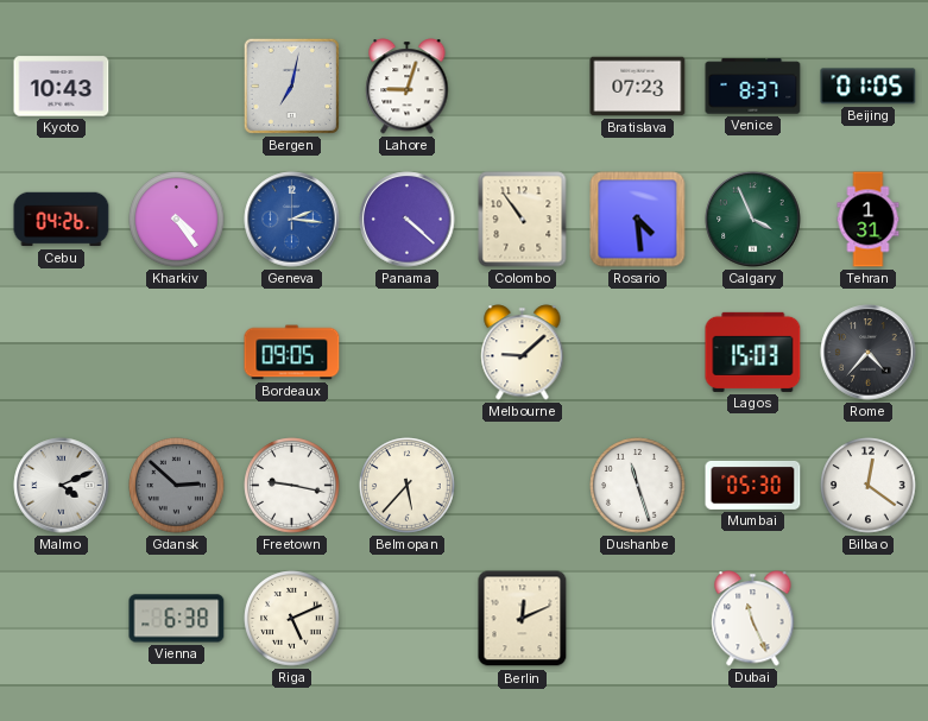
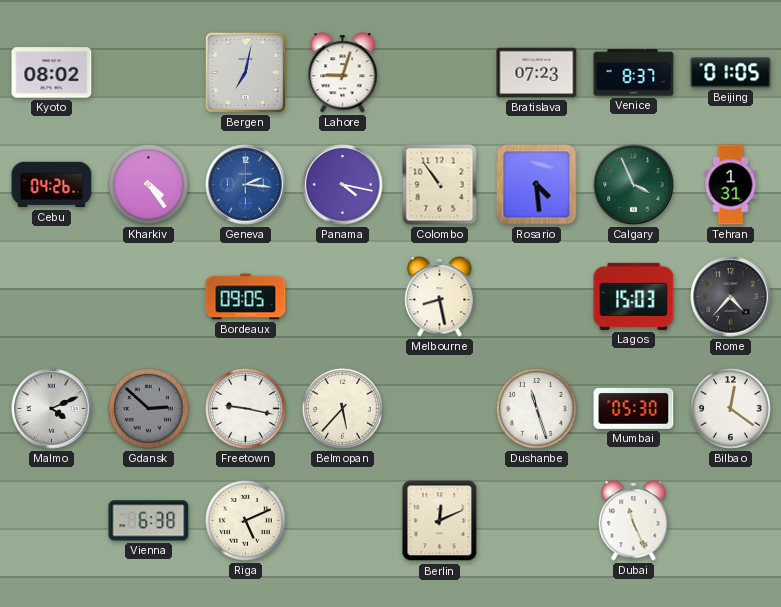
Kyoto: 10:43 -> 08:02
Panama: 4:22 -> 4:17
Melbourne: 9:08 -> 8:28
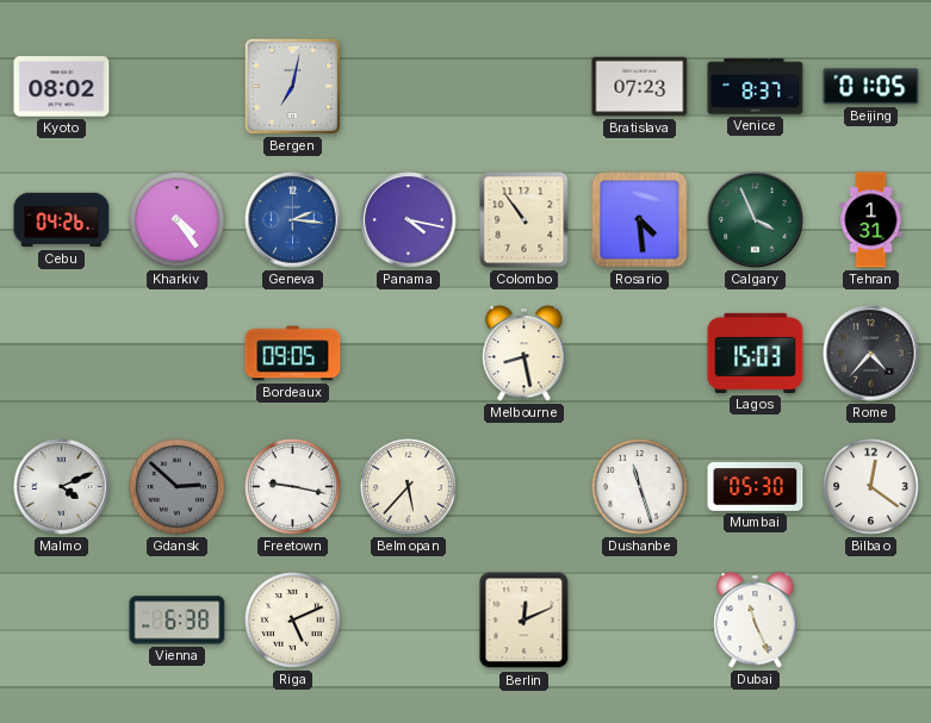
Lahore: 9:03 -> none
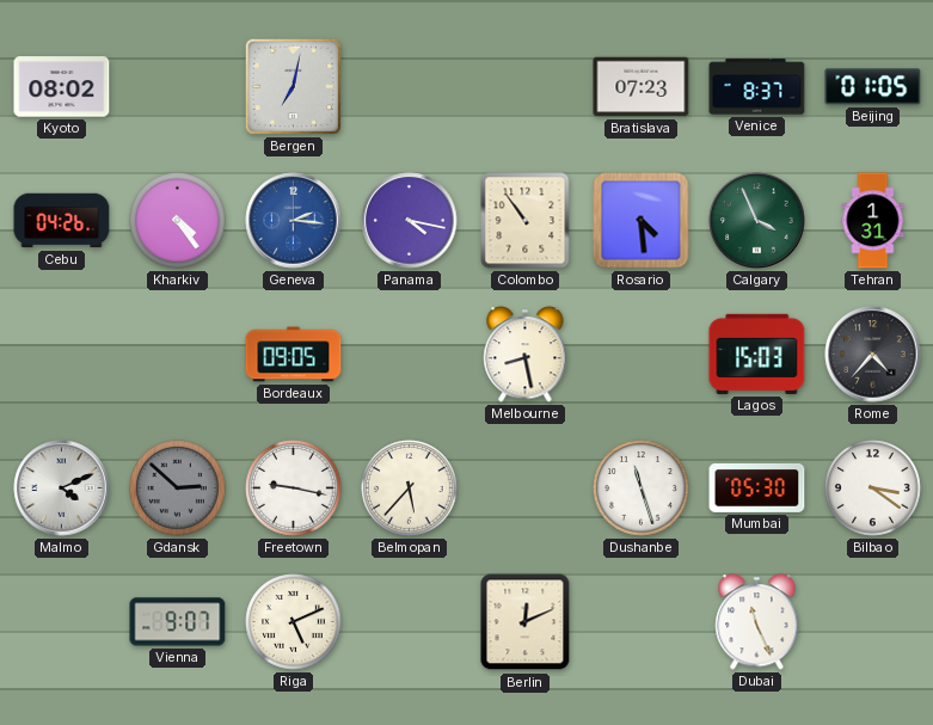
Bilbao: 12:21 -> 3:21
Vienna: 6:38 -> 9:07
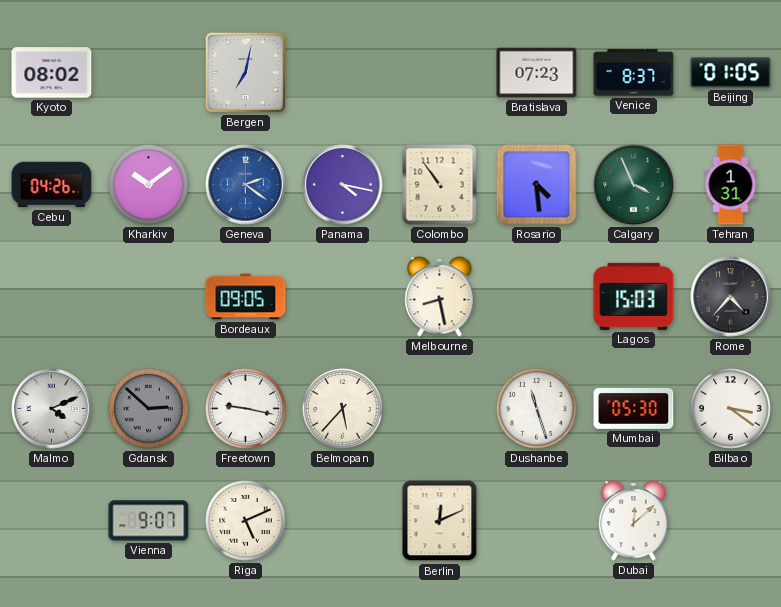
Kharkiv: 4:24 -> 10:09
Geneva: 2:16 -> 2:21
Dubai: 11:26 -> 12:08
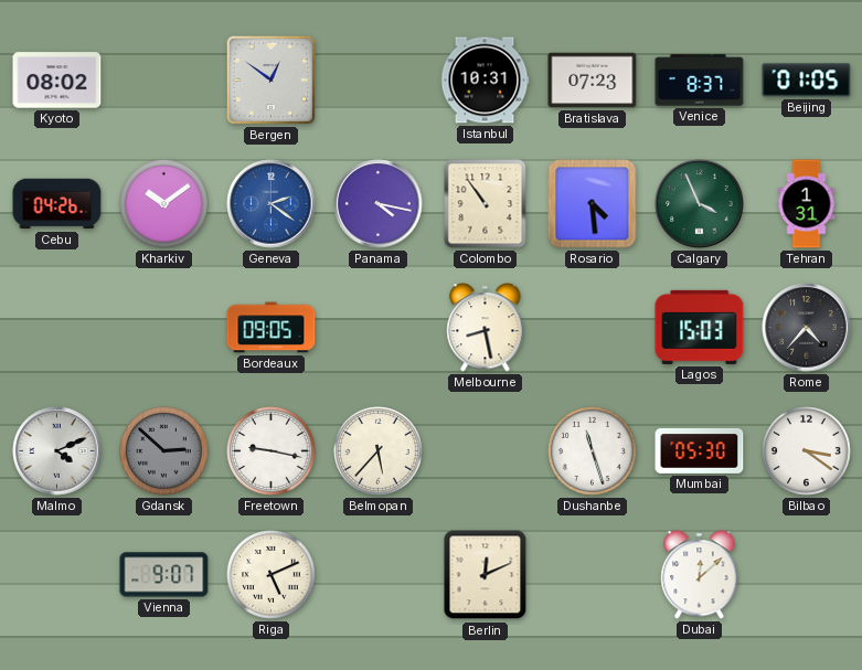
Bergen: 7:02 -> 12:51
Istanbul: none -> 10:31
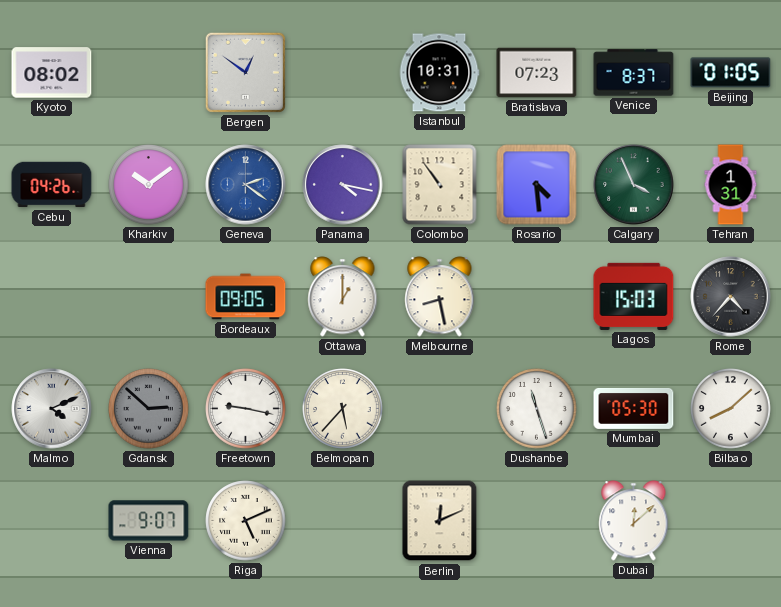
Ottawa: none -> 1:00
Bilbao: 3:21 -> 8:08
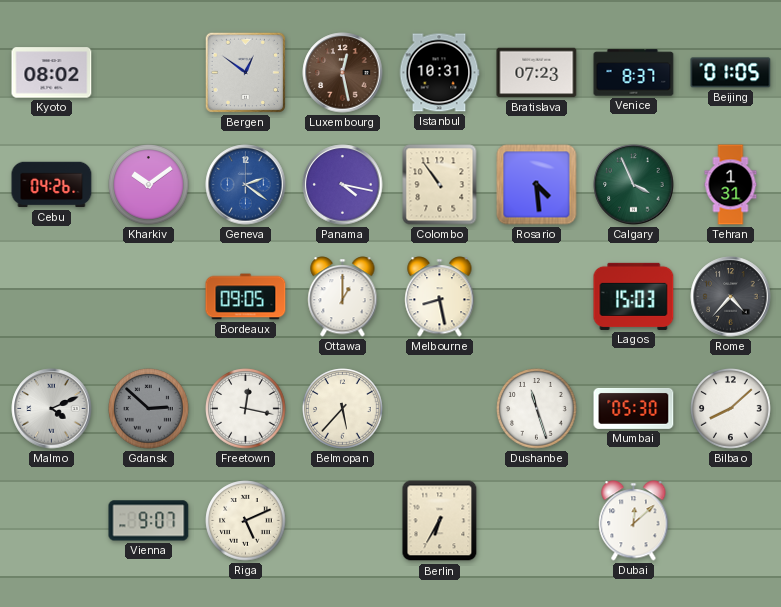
Luxembourg: none -> 12:28
Freetown: 9:17 -> 12:17
Berlin: 12:11 -> 6:35
